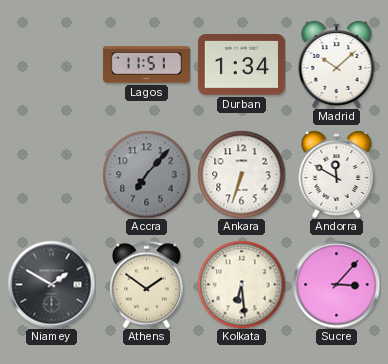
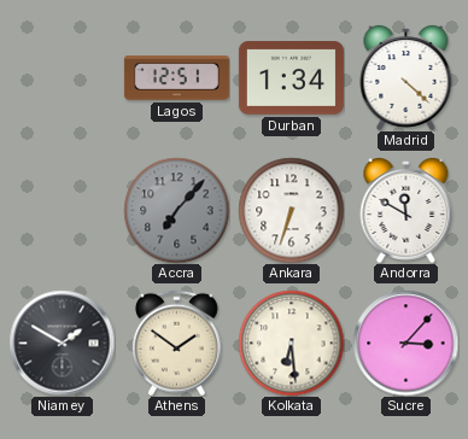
Lagos: 11:51 -> 12:51
Madrid: 10:08 -> 4:22
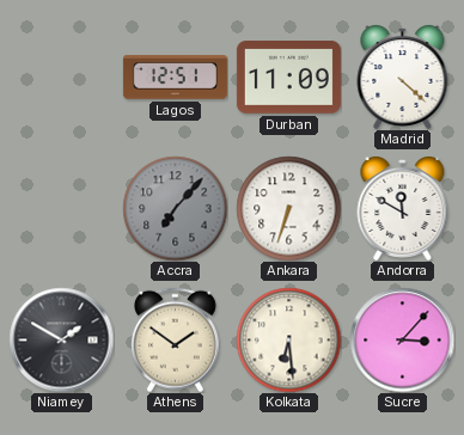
Durban: 1:34 -> 11:09
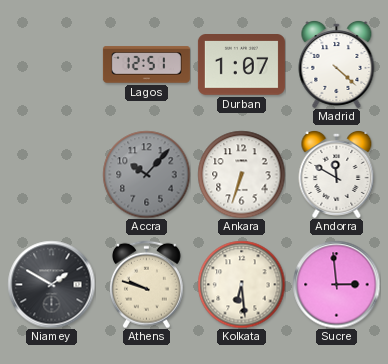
Durban: 11:09 -> 1:07
Accra: 7:07 -> 10:07
Athens: 1:51 -> 9:48
Sucre: 3:07 -> 2:59
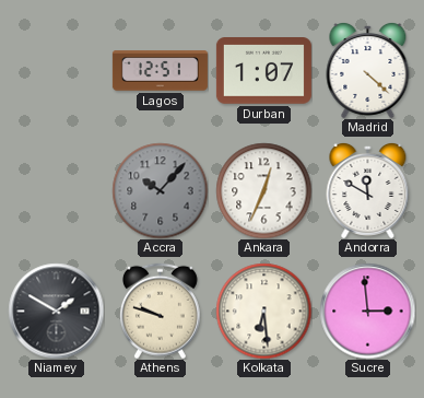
Ankara: 6:33 -> 12:34
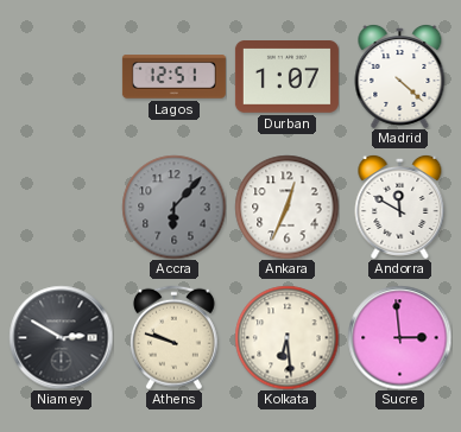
Accra: 10:07 -> 6:07
Niamey: 1:50 -> 2:50
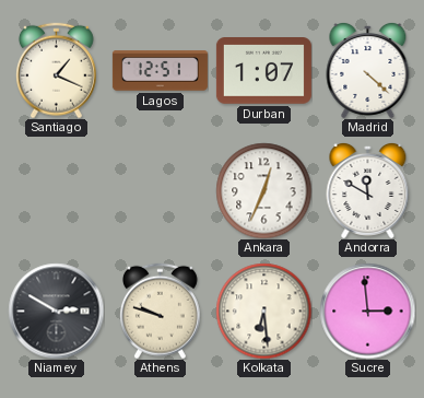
Santiago: none -> 1:19
Accra: 6:07 -> none
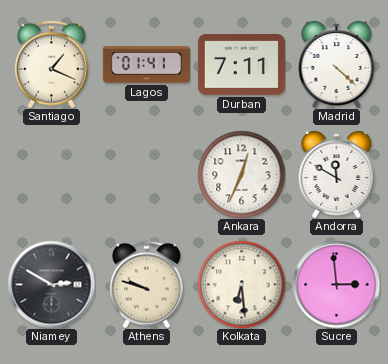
Lagos: 12:51 -> 01:41
Durban: 1:07 -> 7:11
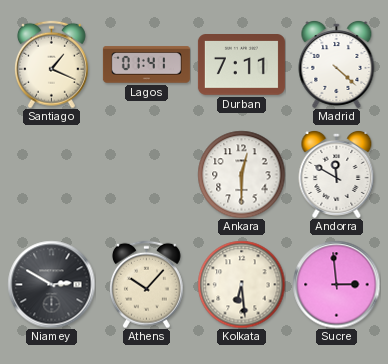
Ankara: 12:34 -> 12:30
Athens: 9:48 -> 10:07
